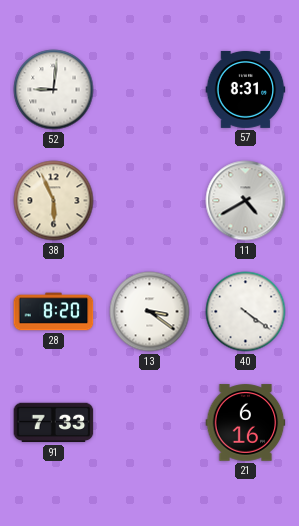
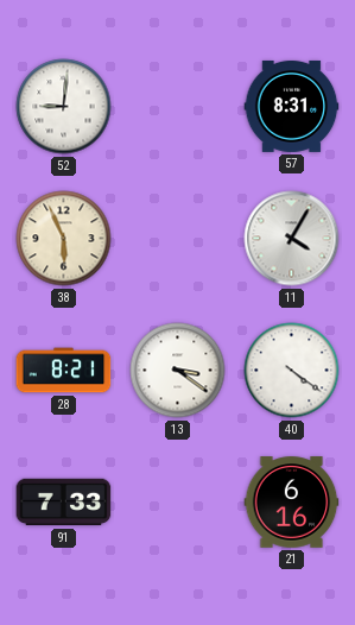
11: 4:40 -> 4:05
28: 8:20 -> 8:21
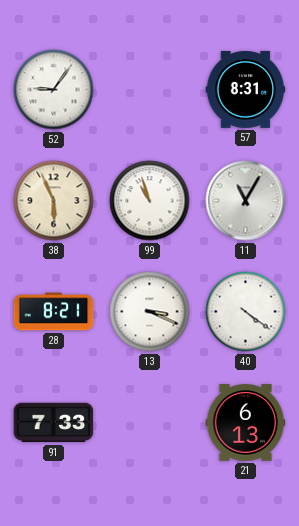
52: 9:01 -> 9:06
99: none -> 10:57
11: 4:05 -> 11:05
13: 3:21 -> 3:19
21: 6:16 -> 6:13
